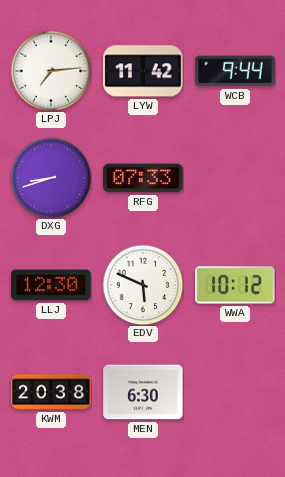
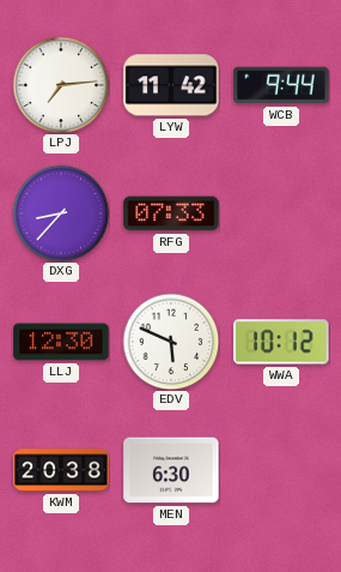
DXG: 8:42 -> 8:37
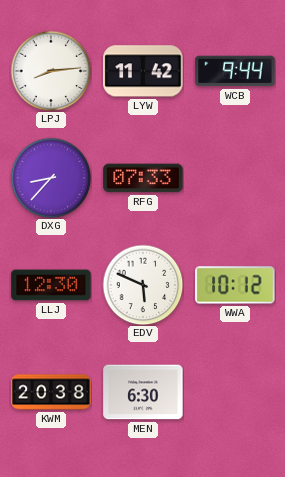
LPJ: 7:14 -> 8:14
